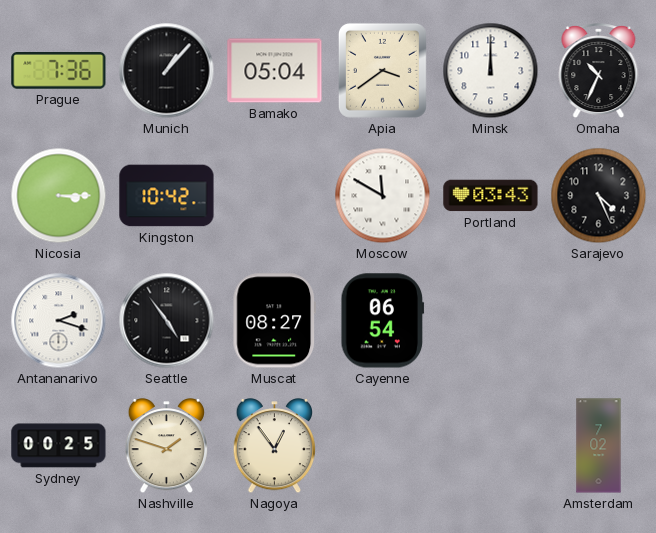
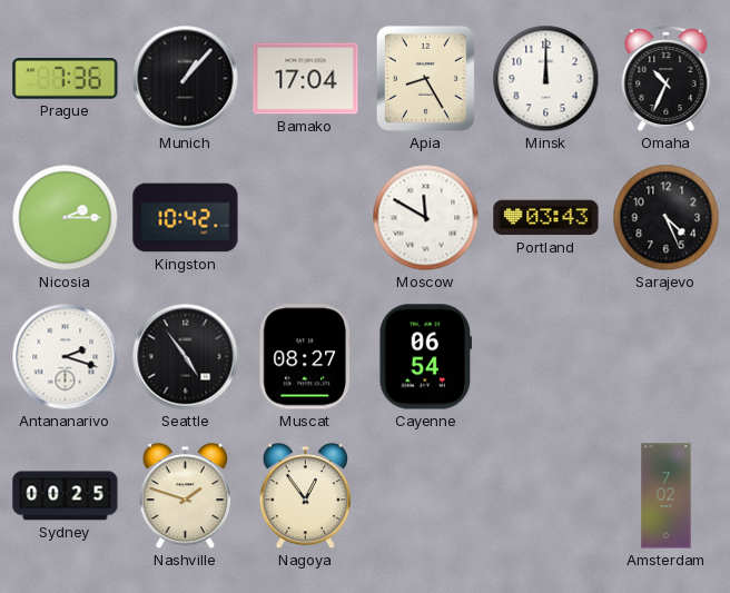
Bamako: 05:04 -> 17:04
Apia: 3:39 -> 8:25
Nicosia: 3:15 -> 2:15
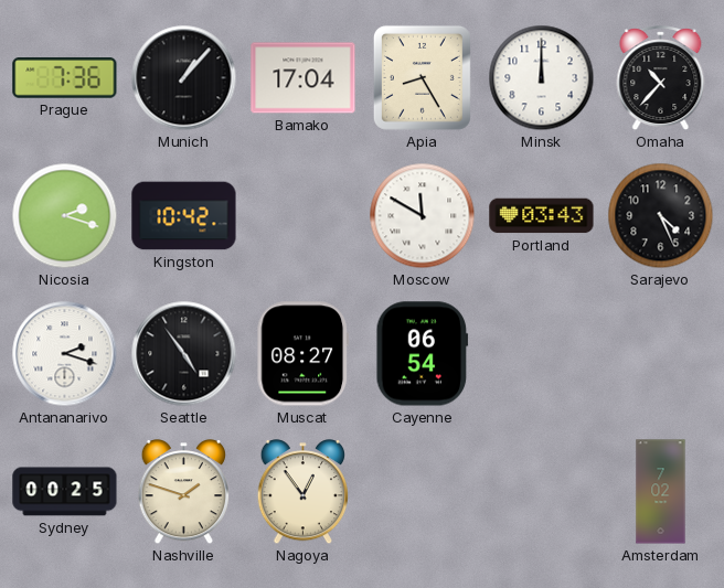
Omaha: 10:34 -> 10:37
Nicosia: 2:15 -> 2:18
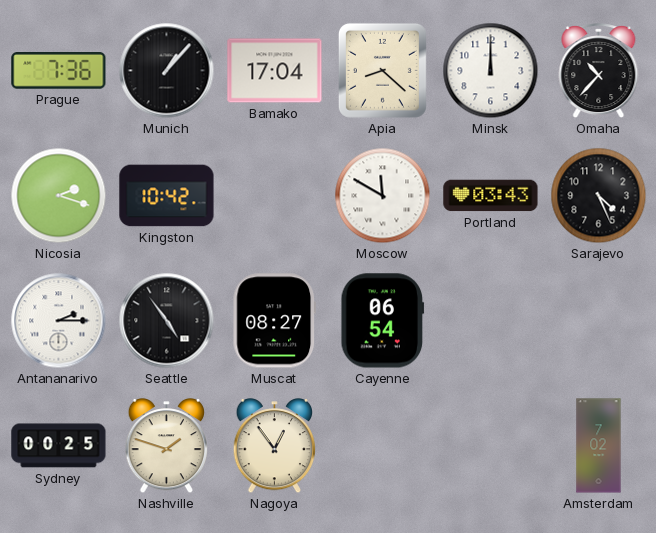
Apia: 8:25 -> 8:22
Antananarivo: 2:18 -> 2:15
